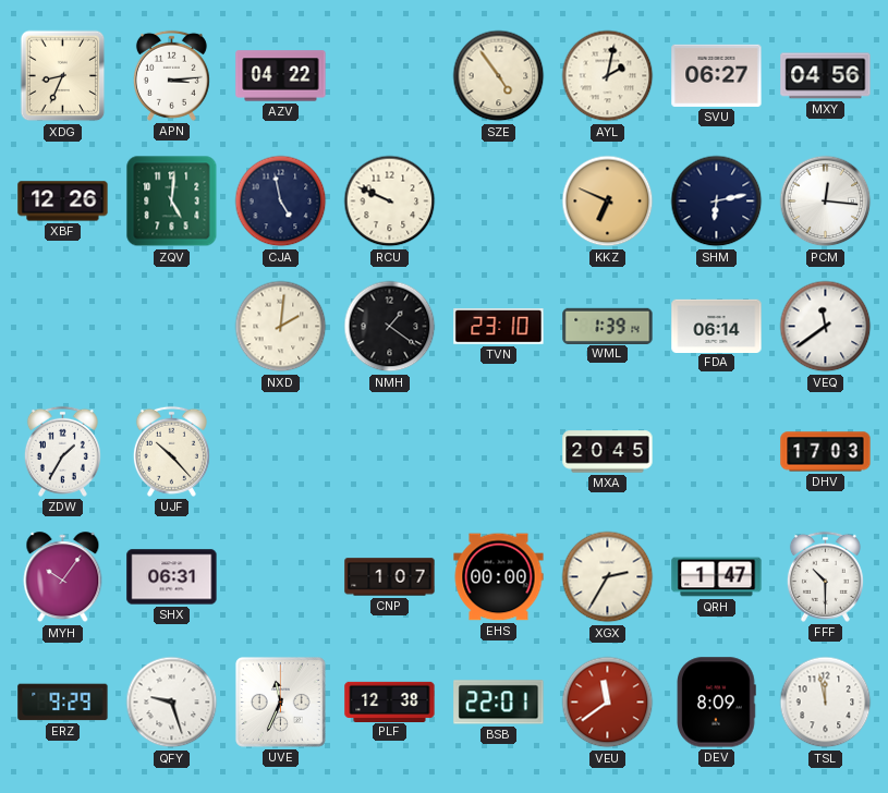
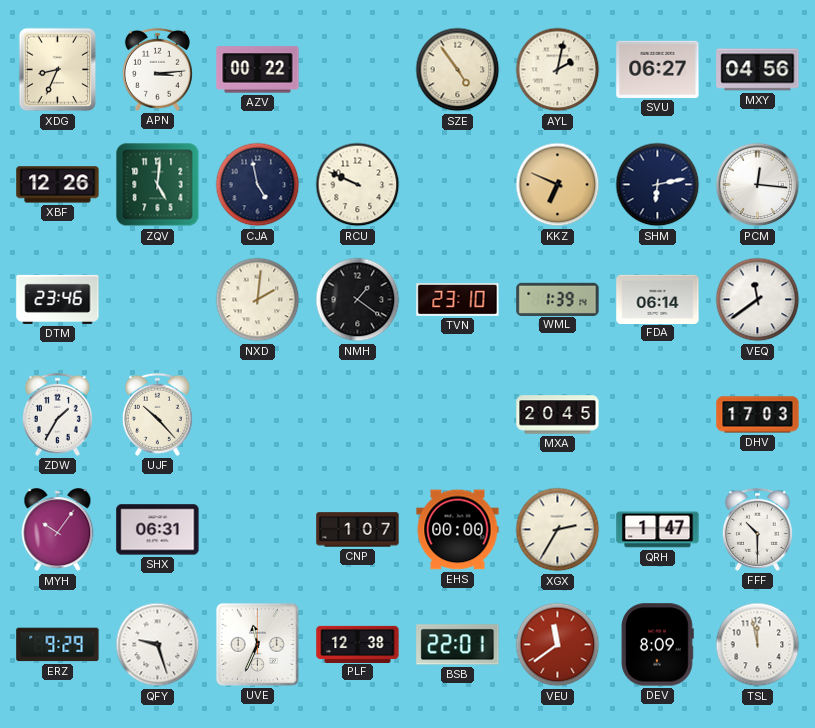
AZV: 04:22 -> 00:22
DTM: none -> 23:46
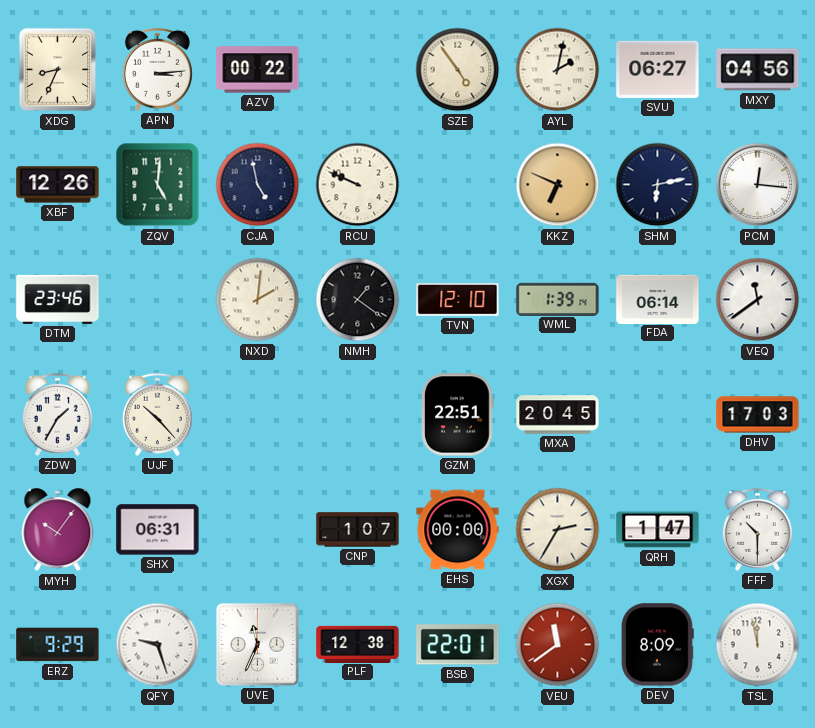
TVN: 23:10 -> 12:10
GZM: none -> 22:51
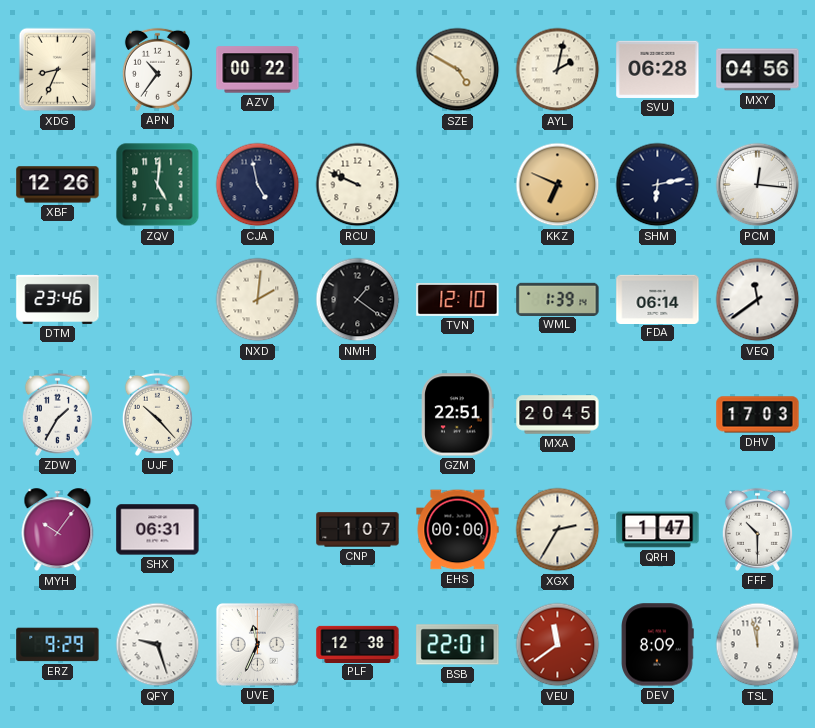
APN: 3:14 -> 10:36
SZE: 4:54 -> 4:50
SVU: 06:27 -> 06:28
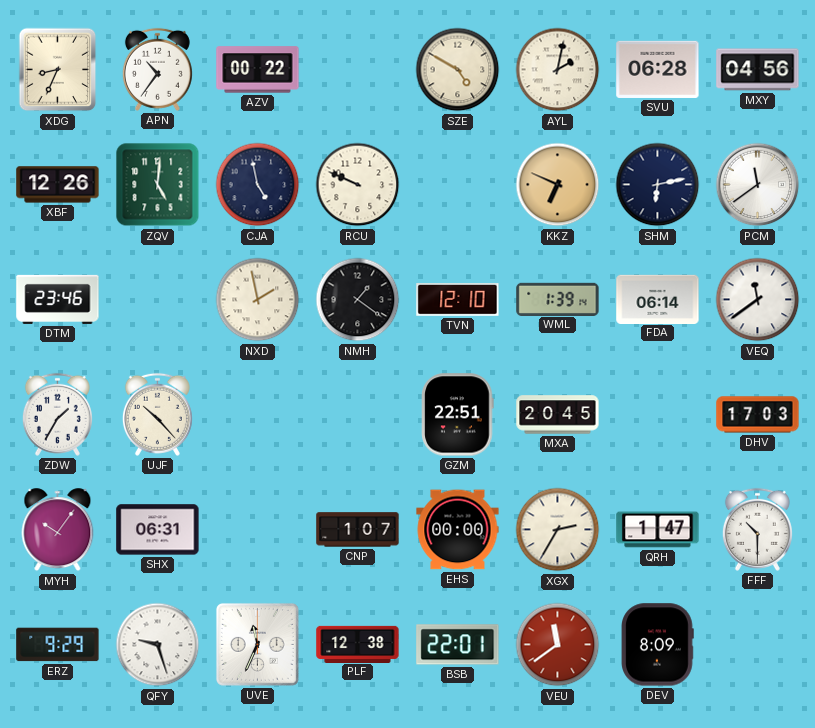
PCM: 12:16 -> 11:39
NXD: 2:01 -> 1:58
TSL: 11:58 -> none
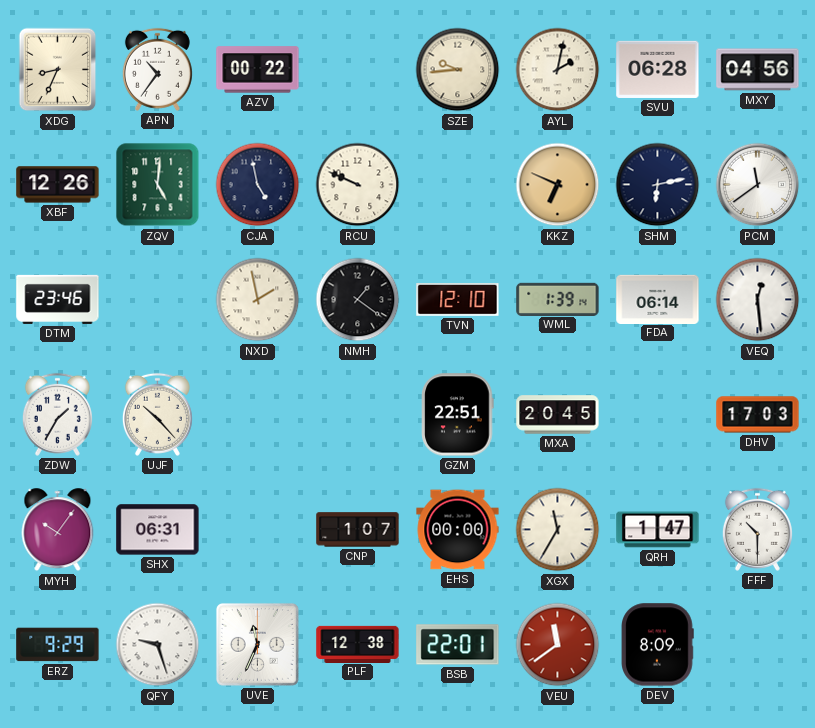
SZE: 4:50 -> 9:44
VEQ: 11:39 -> 12:29
XGX: 2:35 -> 11:35
